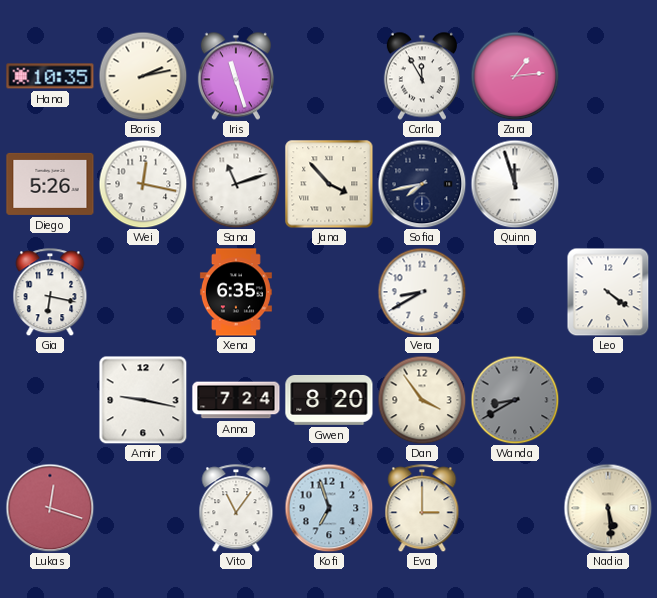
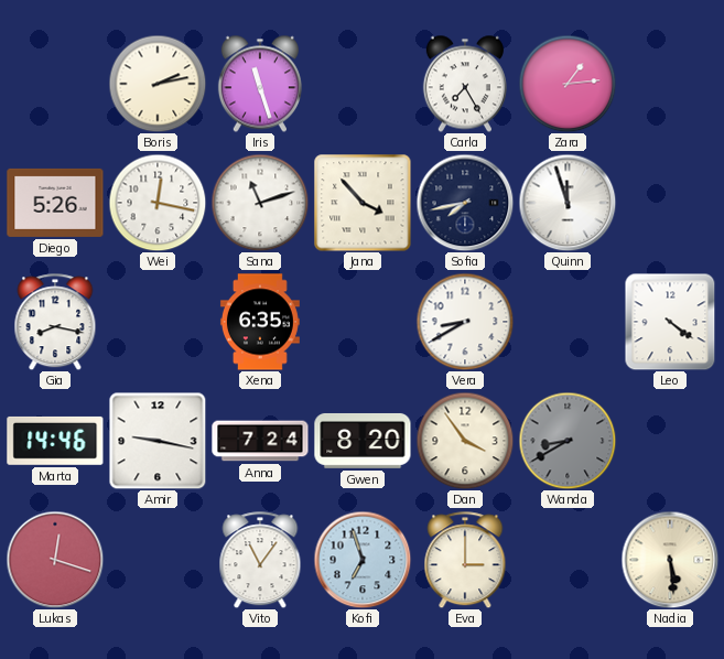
Hana: 10:35 -> none
Carla: 11:55 -> 7:25
Gia: 6:17 -> 8:17
Marta: none -> 14:46
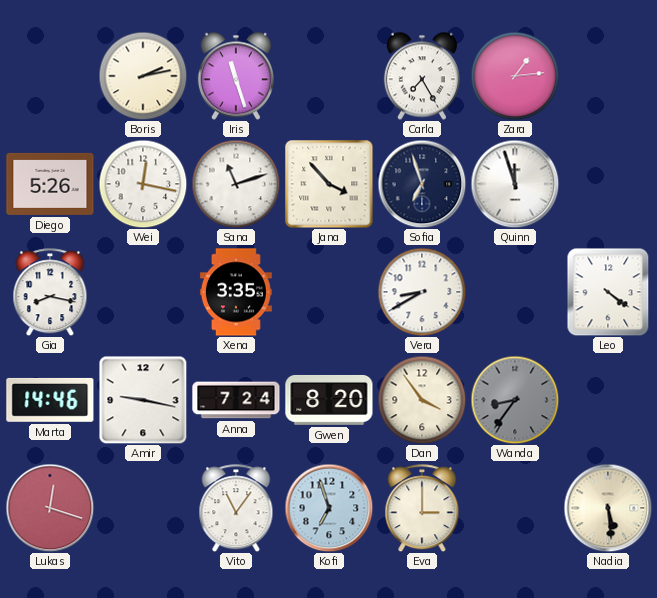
Sofia: 7:43 -> 6:57
Xena: 6:35 -> 3:35
Wanda: 8:40 -> 8:36
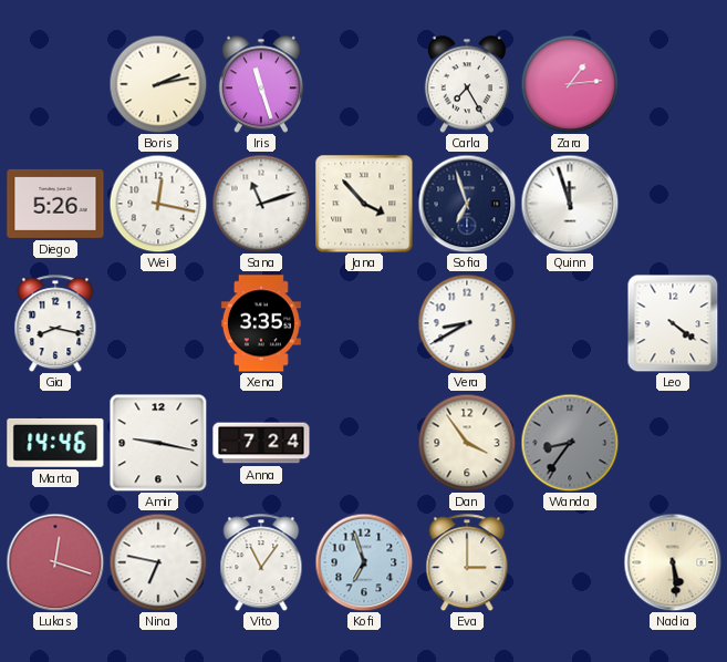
Gwen: 8:20 -> none
Nina: none -> 6:47
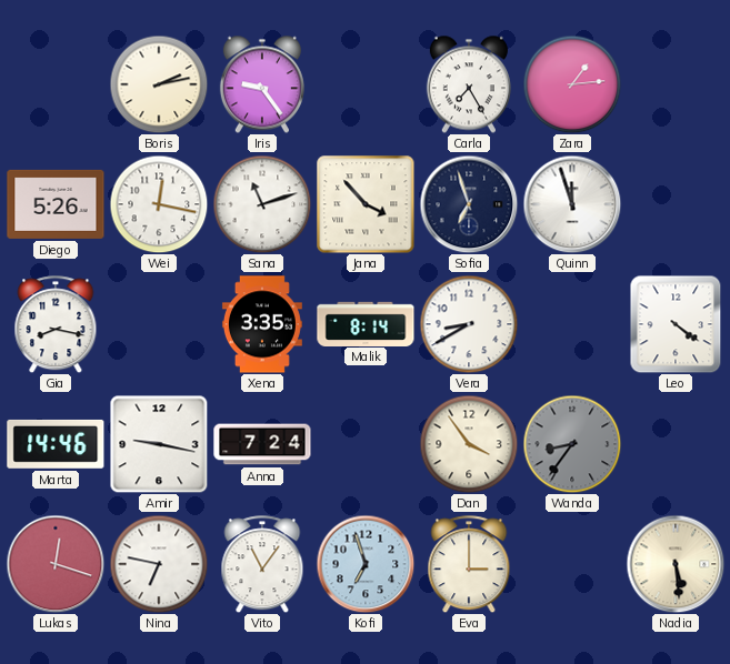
Iris: 11:27 -> 9:24
Malik: none -> 8:14
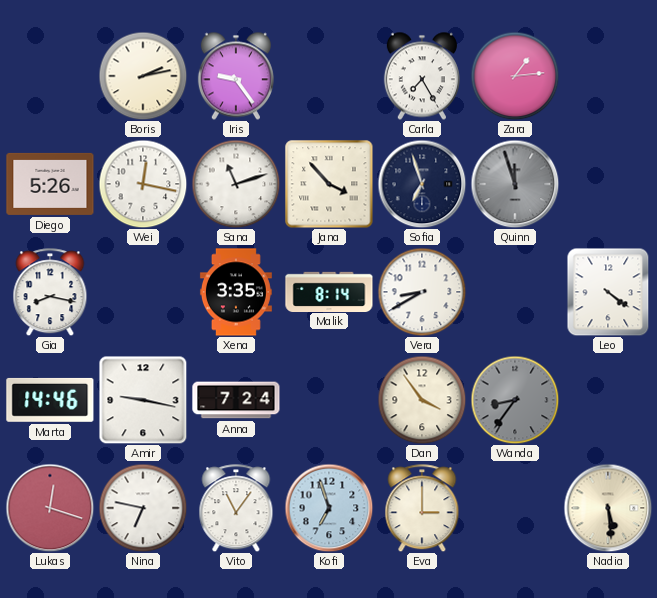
Quinn dial: white -> grey
